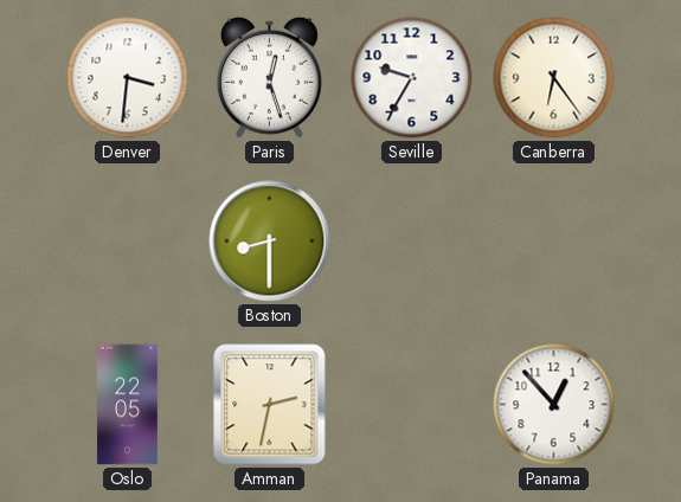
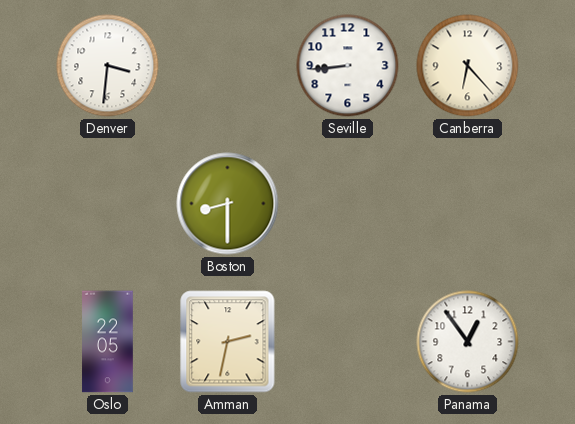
Paris: 12:27 -> none
Seville: 9:35 -> 8:44
Canberra: 6:24 -> 6:23
Panama: 12:53 -> 12:54
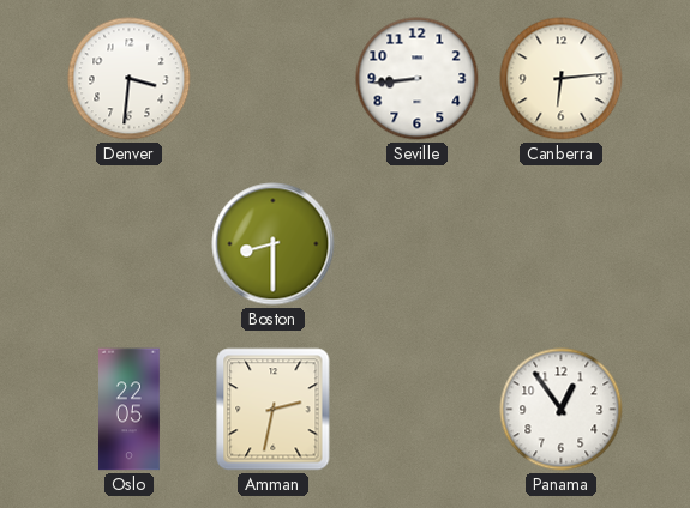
Canberra: 6:23 -> 6:14
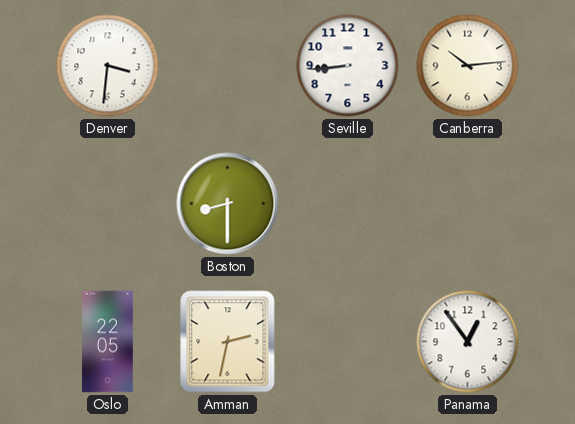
Canberra: 6:14 -> 10:14
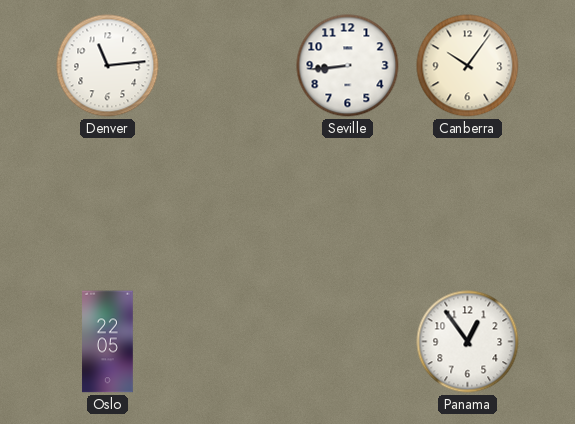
Denver: 3:31 -> 11:14
Canberra: 10:14 -> 10:06
Boston: 8:30 -> none
Amman: 2:32 -> none
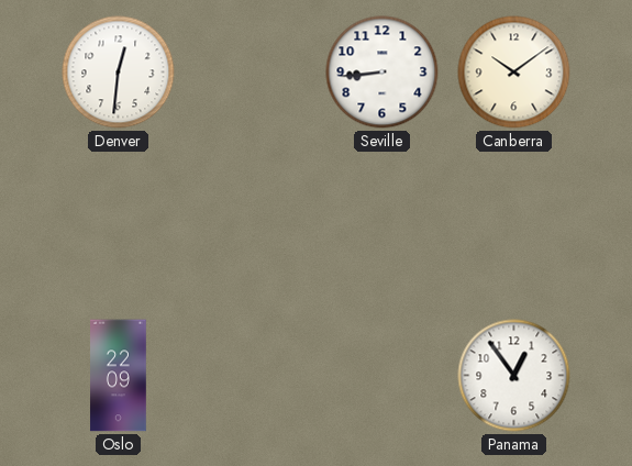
Denver: 11:14 -> 12:31
Canberra: 10:06 -> 10:09
Oslo: 22:05 -> 22:09
